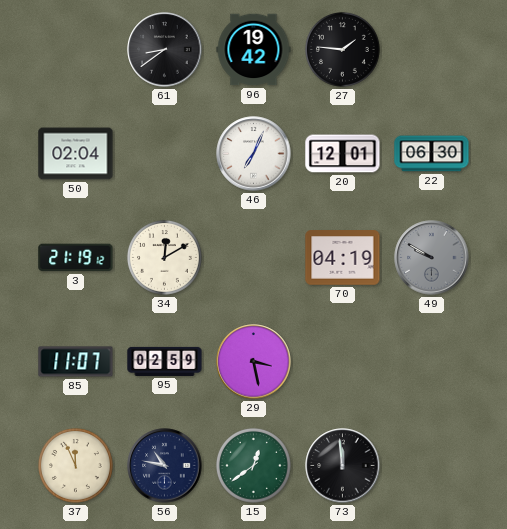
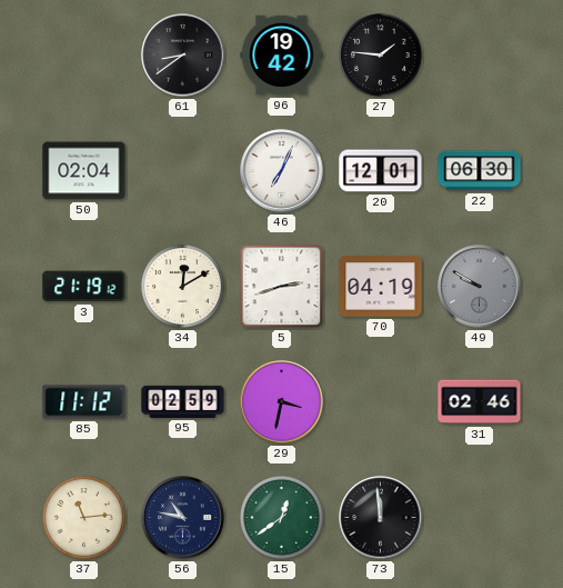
5: none -> 2:42
85: 11:07 -> 11:12
29: 3:28 -> 3:32
31: none -> 02:46
37: 11:56 -> 11:14
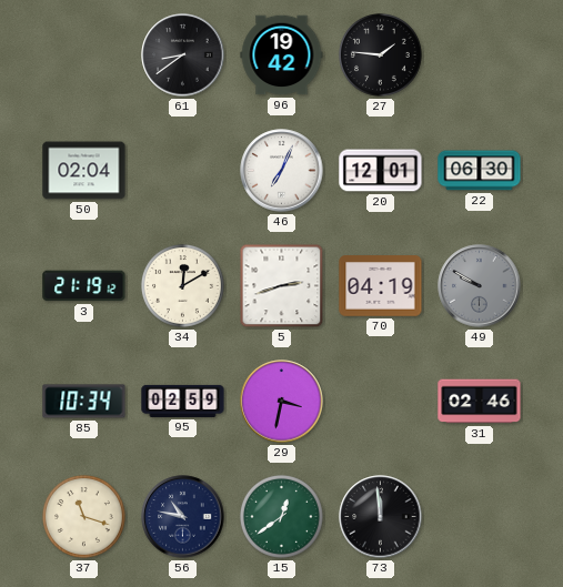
85: 11:12 -> 10:34
37: 11:14 -> 11:18
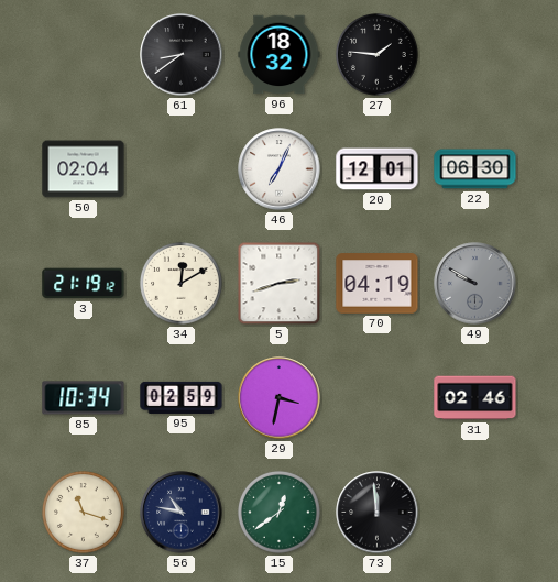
96: 19:42 -> 18:32
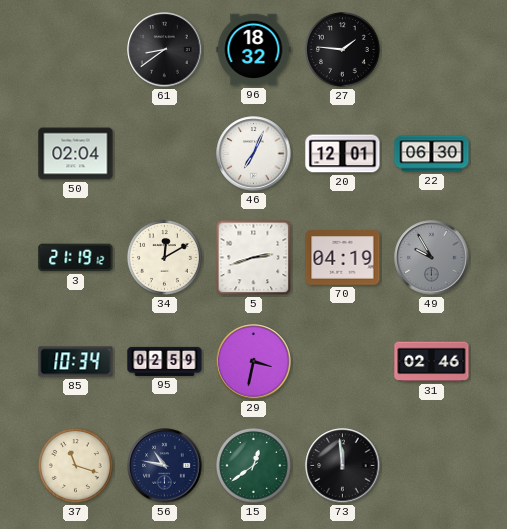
49: 9:50 -> 9:55
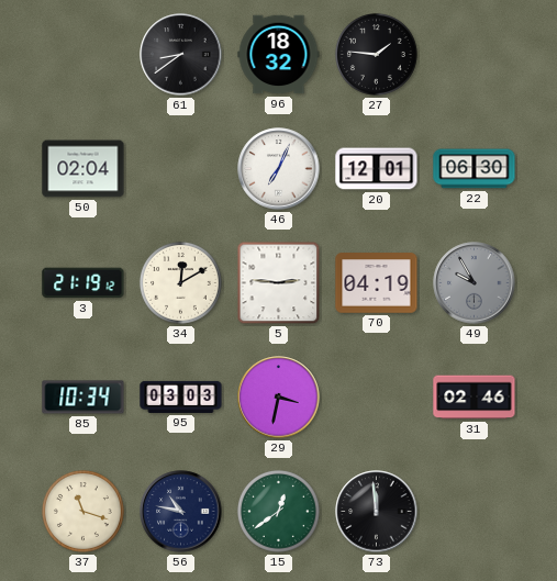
5: 2:42 -> 2:46
95: 02:59 -> 03:03
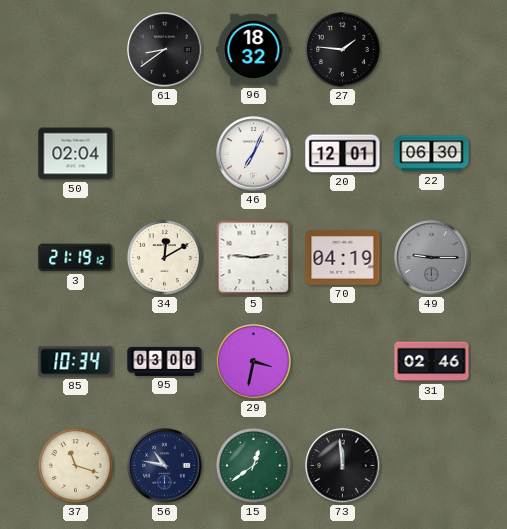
49: 9:55 -> 9:15
95: 03:03 -> 03:00
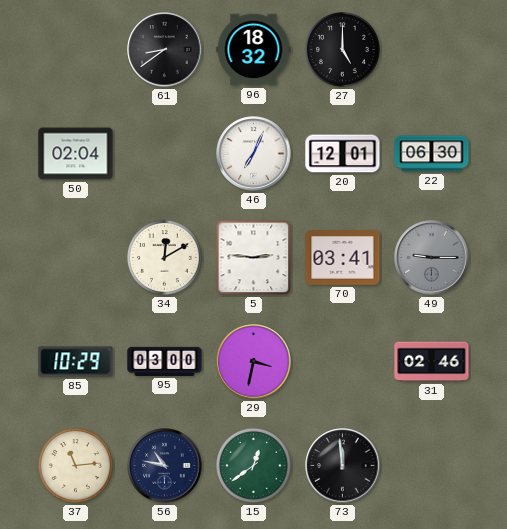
27: 1:46 -> 5:00
3: 21:19 -> none
70: 04:19 -> 03:41
85: 10:34 -> 10:29
37: 11:18 -> 11:14
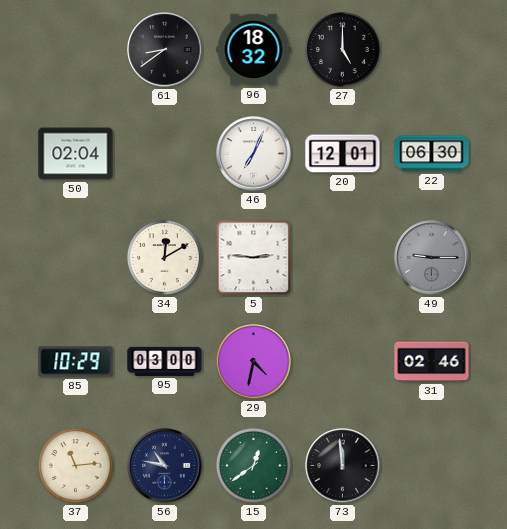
70: 03:41 -> none
29: 3:32 -> 4:32
